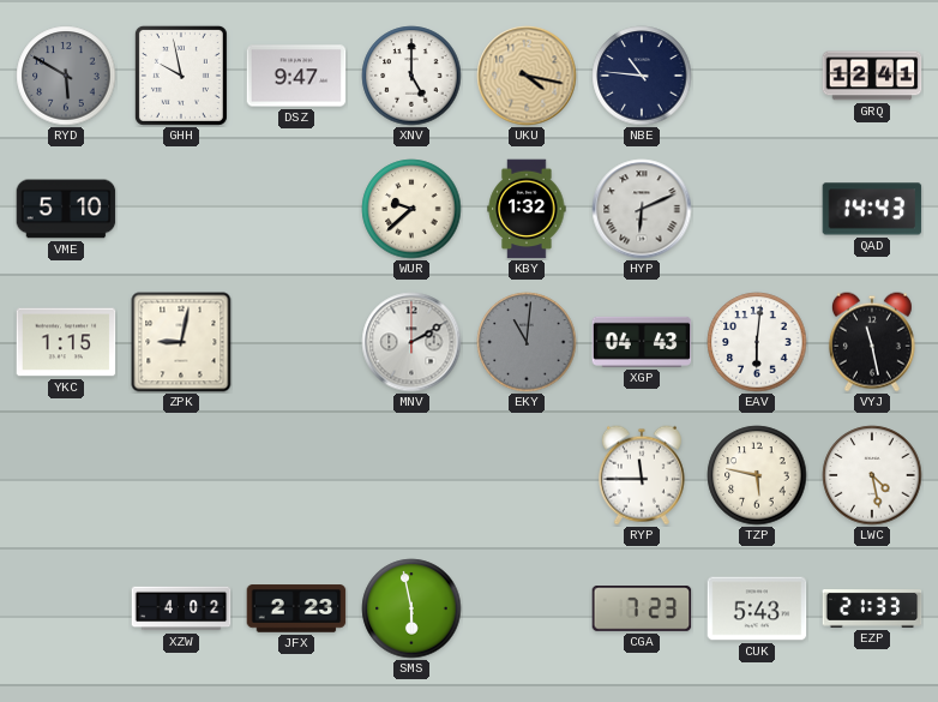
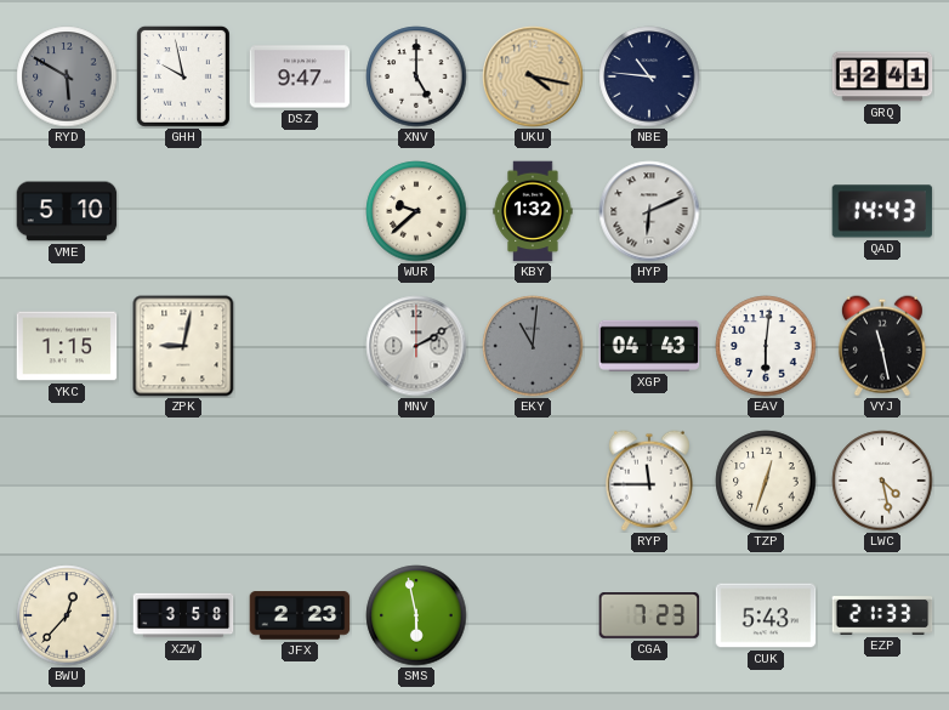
TZP: 5:47 -> 12:33
BWU: none -> 12:37
XZW: 4:02 -> 3:58
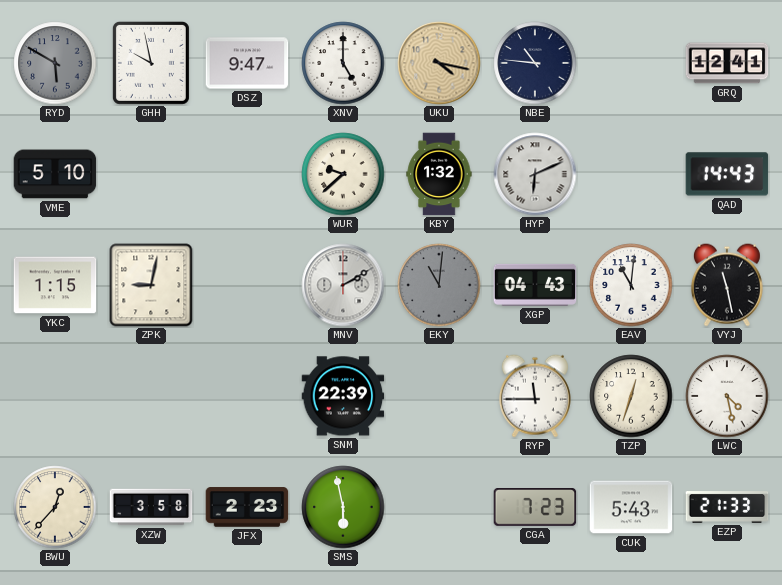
EAV: 6:01 -> 11:01
SNM: none -> 22:39
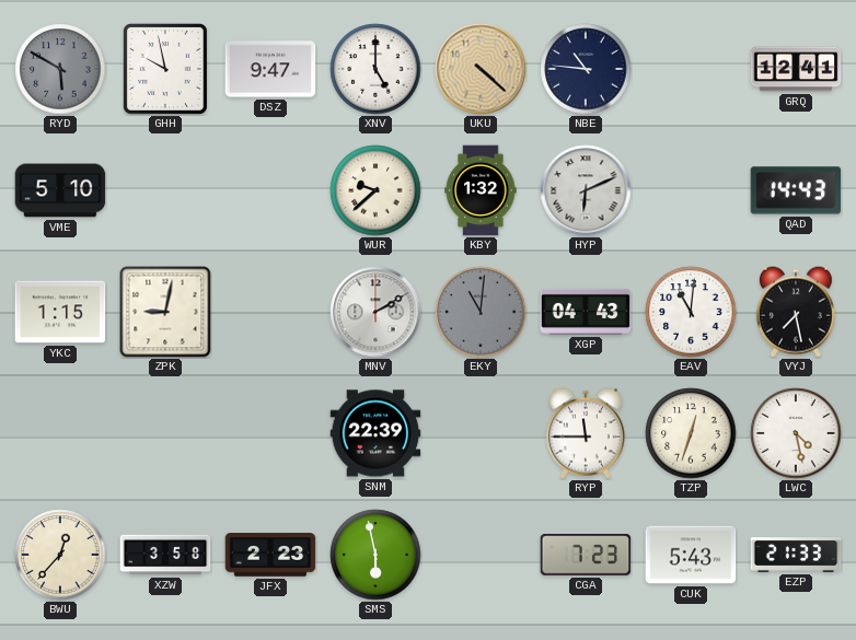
UKU: 4:17 -> 4:22
VYJ: 11:28 -> 7:28
